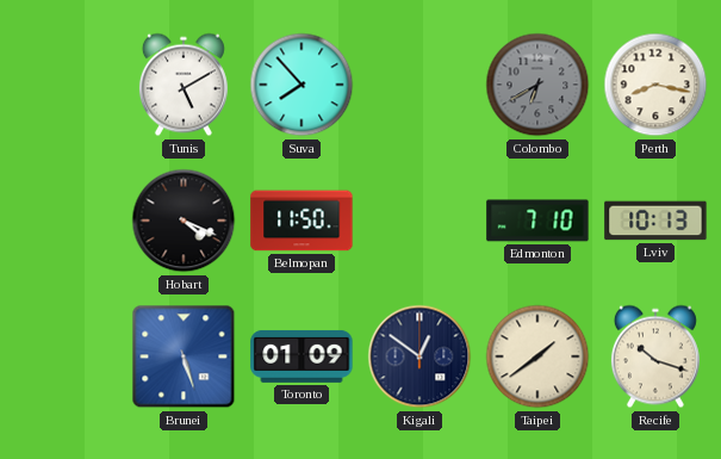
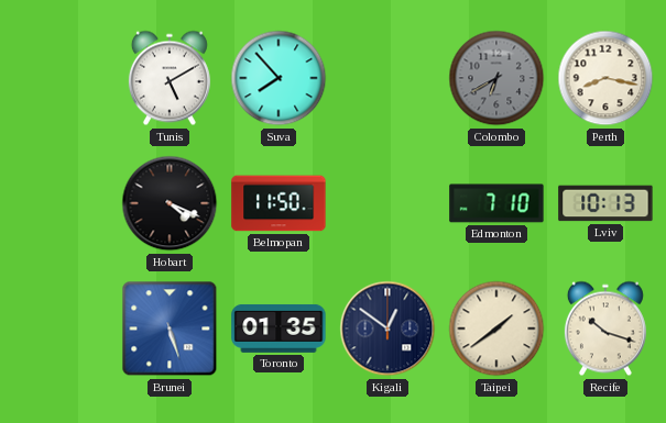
Toronto: 01:09 -> 01:35
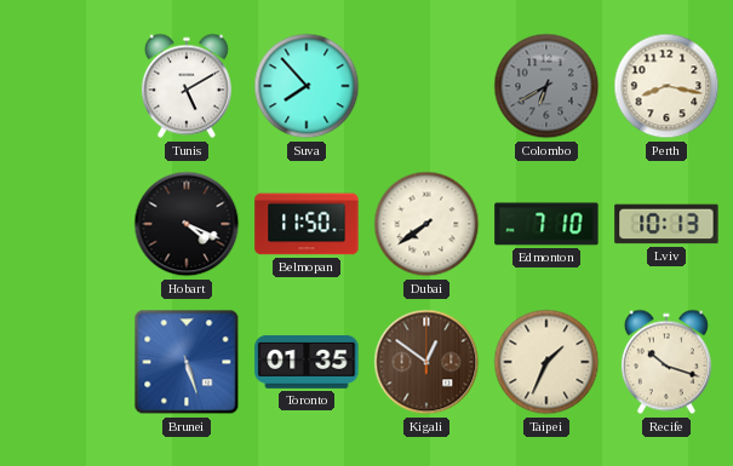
Dubai: none -> 7:39
Kigali dial: navy -> brown
Taipei: 1:39 -> 1:34
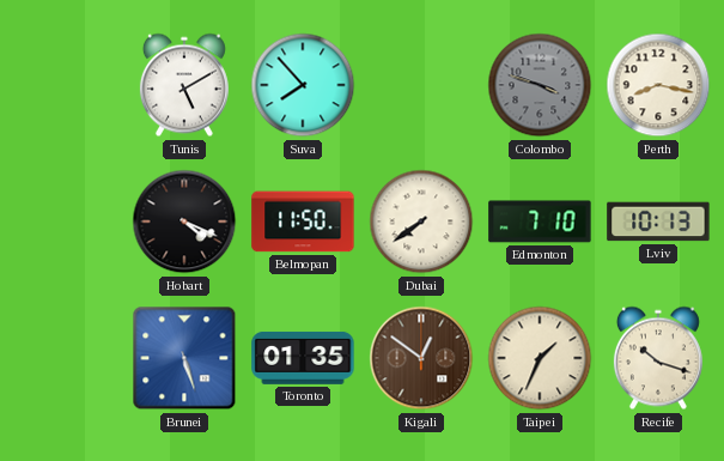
Colombo: 6:40 -> 3:48
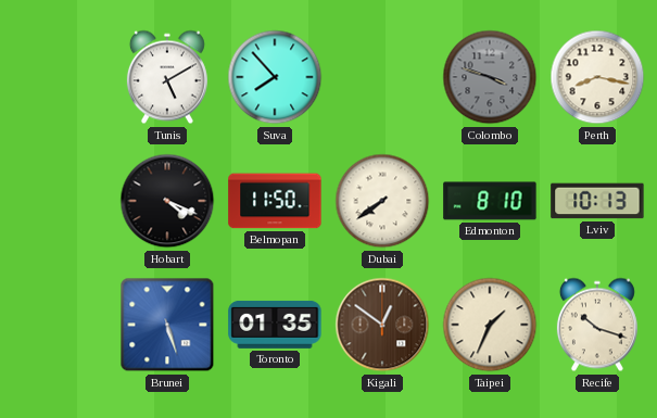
Edmonton: 7:10 -> 8:10
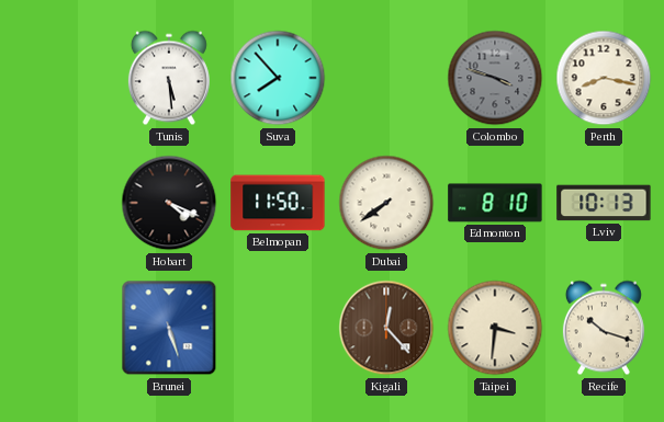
Tunis: 5:10 -> 5:29
Toronto: 01:35 -> none
Kigali: 12:51 -> 12:23
Taipei: 1:34 -> 3:31
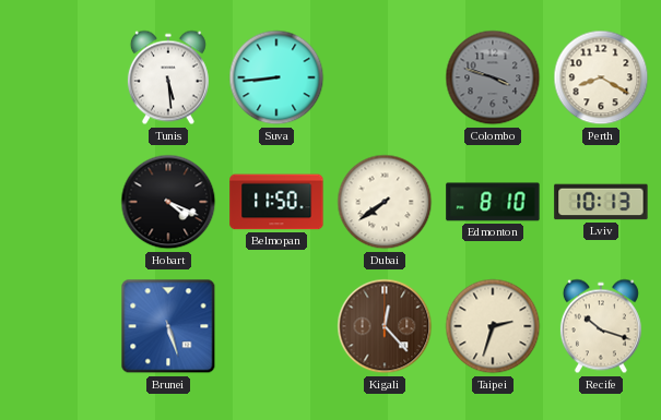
Suva: 7:53 -> 8:44
Perth: 8:17 -> 8:20
Taipei: 3:31 -> 2:33
